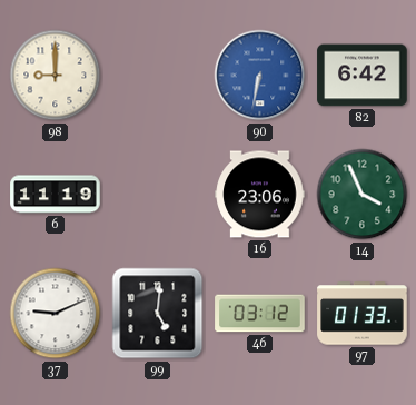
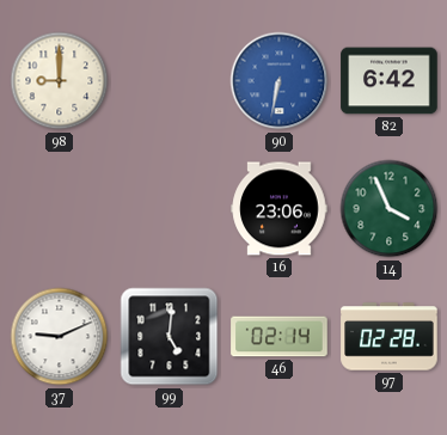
6: 11:19 -> none
46: 03:12 -> 02:14
97: 01:33 -> 02:28
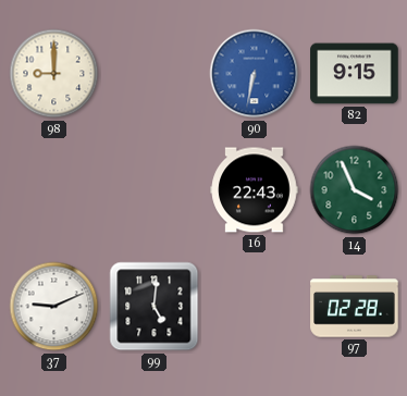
82: 6:42 -> 9:15
16: 23:06 -> 22:43
46: 02:14 -> none
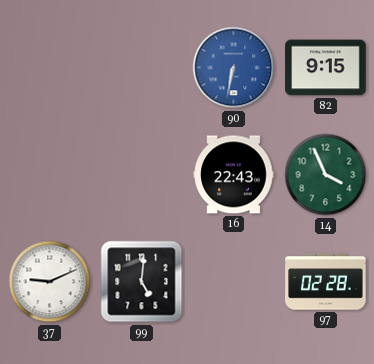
98: 9:00 -> none
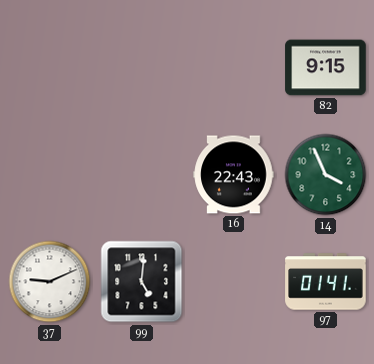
90: 6:32 -> none
97: 02:28 -> 01:41
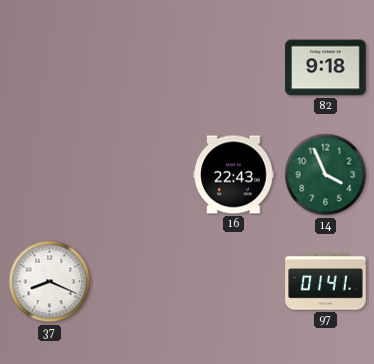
82: 9:15 -> 9:18
37: 9:11 -> 8:19
99: 5:01 -> none
